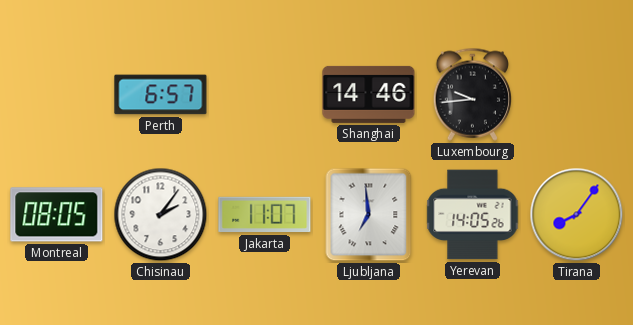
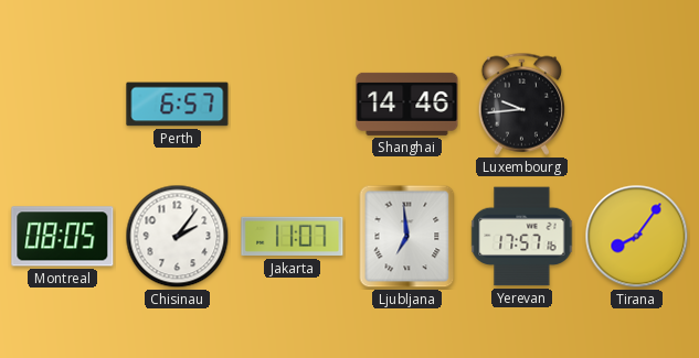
Yerevan: 14:05 -> 17:57
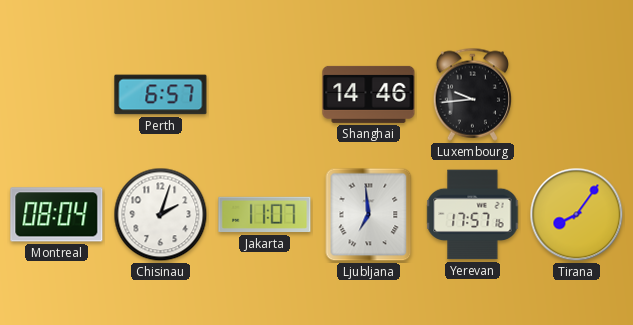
Montreal: 08:05 -> 08:04
Chisinau: 2:06 -> 2:03
